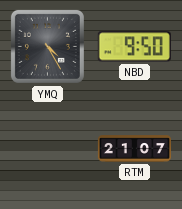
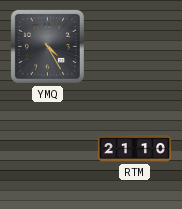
NBD: 9:50 -> none
RTM: 21:07 -> 21:10
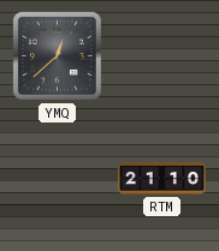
YMQ: 4:25 -> 12:38
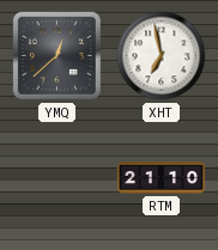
XHT: none -> 6:58
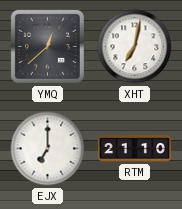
XHT: 6:58 -> 7:02
EJX: none -> 7:00
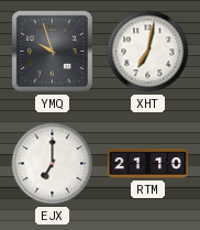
YMQ: 12:38 -> 9:57
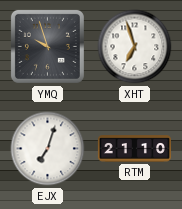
XHT: 7:02 -> 6:57
EJX: 7:00 -> 7:03
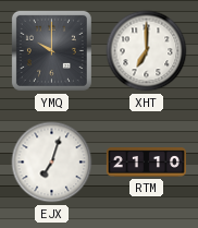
YMQ: 9:57 -> 10:00
XHT: 6:57 -> 7:00
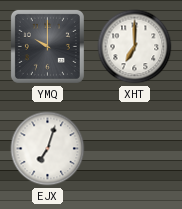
RTM: 21:10 -> none
